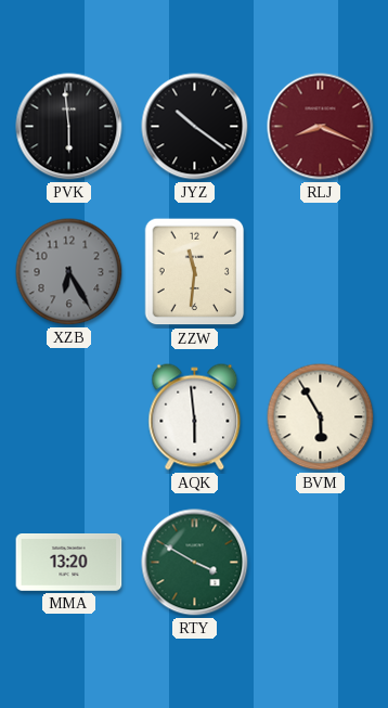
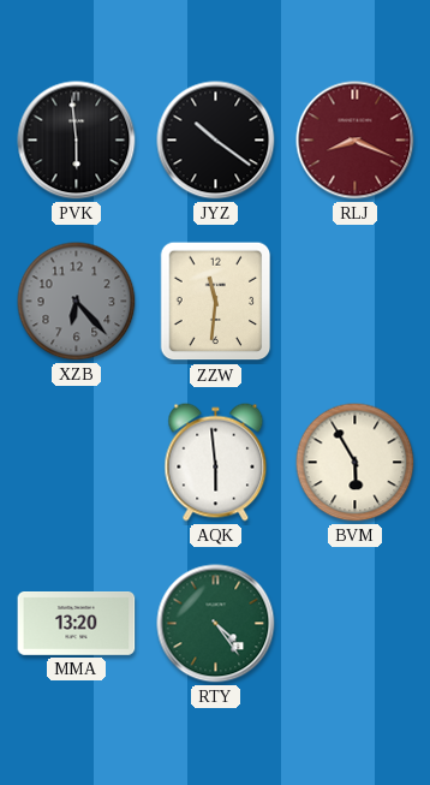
XZB: 6:25 -> 6:23
RTY: 3:50 -> 4:24
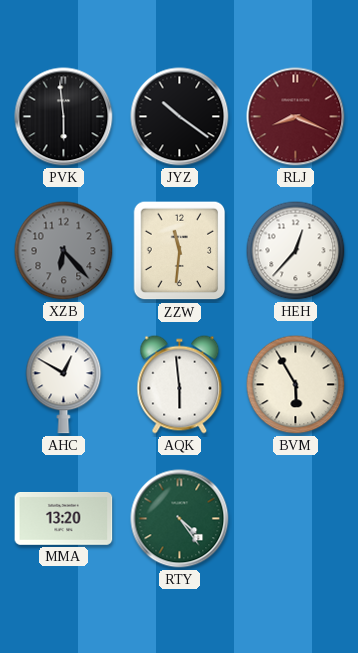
HEH: none -> 12:37
AHC: none -> 12:50
